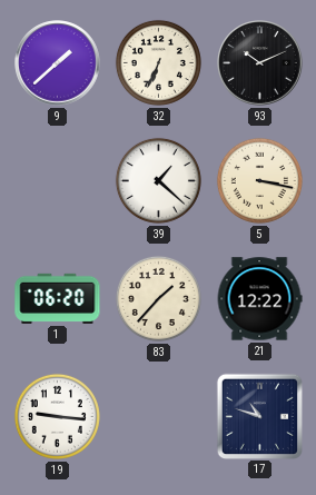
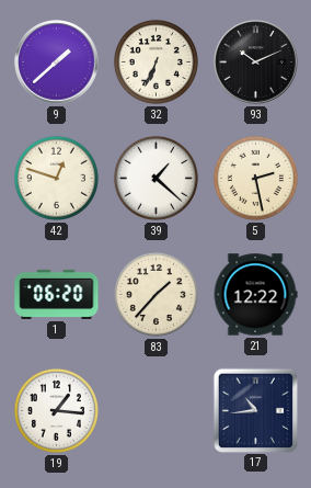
42: none -> 12:48
5: 3:17 -> 2:28
19: 9:16 -> 1:16
17: 10:48 -> 10:44
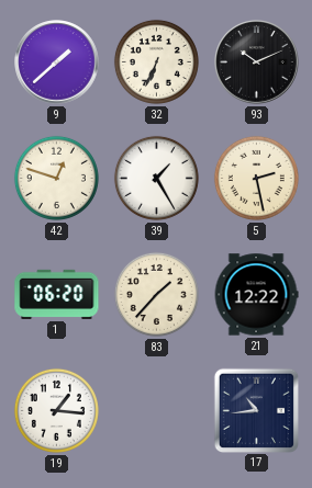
39: 1:22 -> 1:25
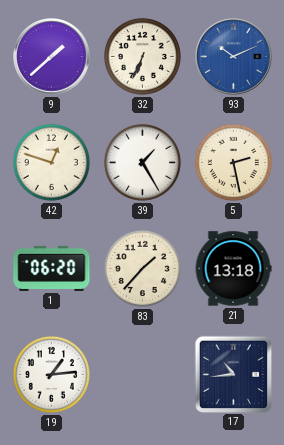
93 dial: black -> blue
21: 12:22 -> 13:18
19: 1:16 -> 1:14
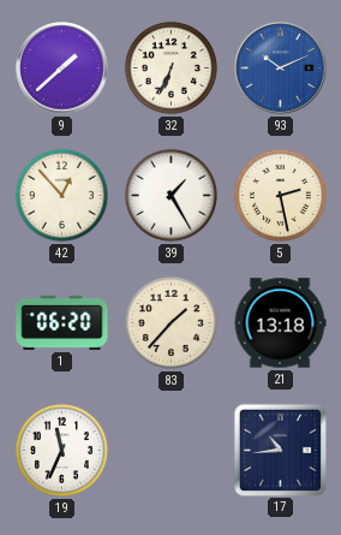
42: 12:48 -> 12:53
19: 1:14 -> 11:34
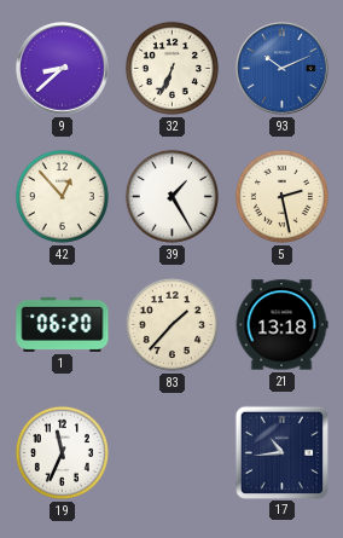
9: 1:38 -> 8:38
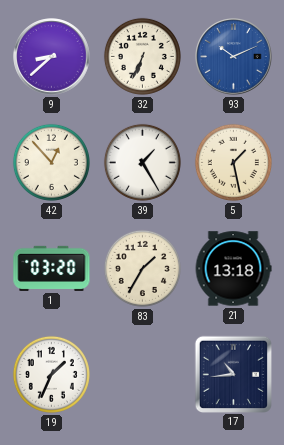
5: 2:28 -> 1:28
1: 06:20 -> 03:20
83: 1:37 -> 1:35
19: 11:34 -> 1:34
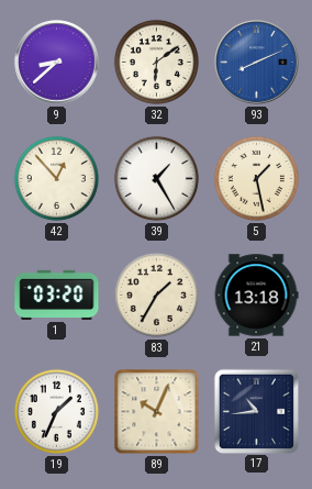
32: 6:34 -> 6:09
93: 10:11 -> 8:11
89: none -> 10:04
